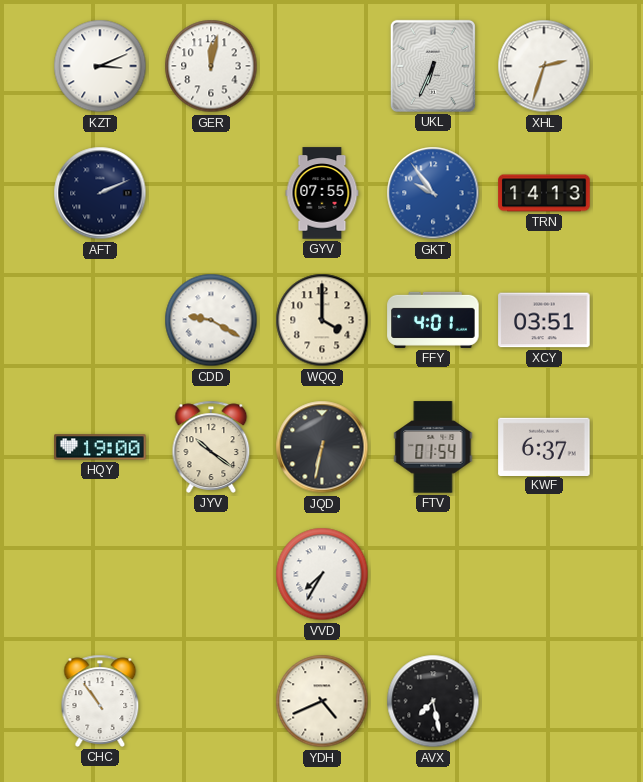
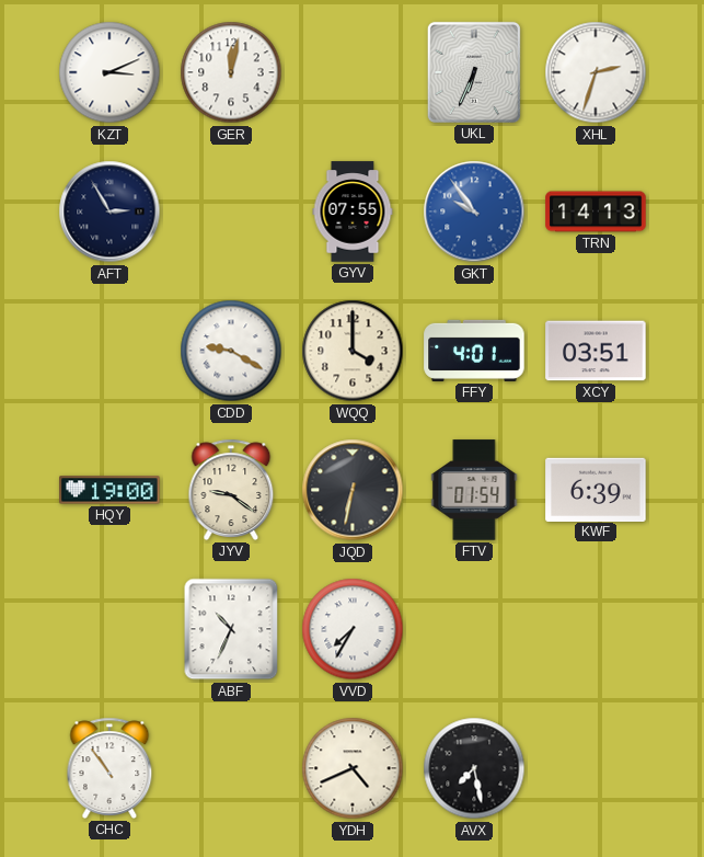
AFT: 2:11 -> 2:55
JYV: 10:21 -> 9:21
KWF: 6:37 -> 6:39
ABF: none -> 10:34
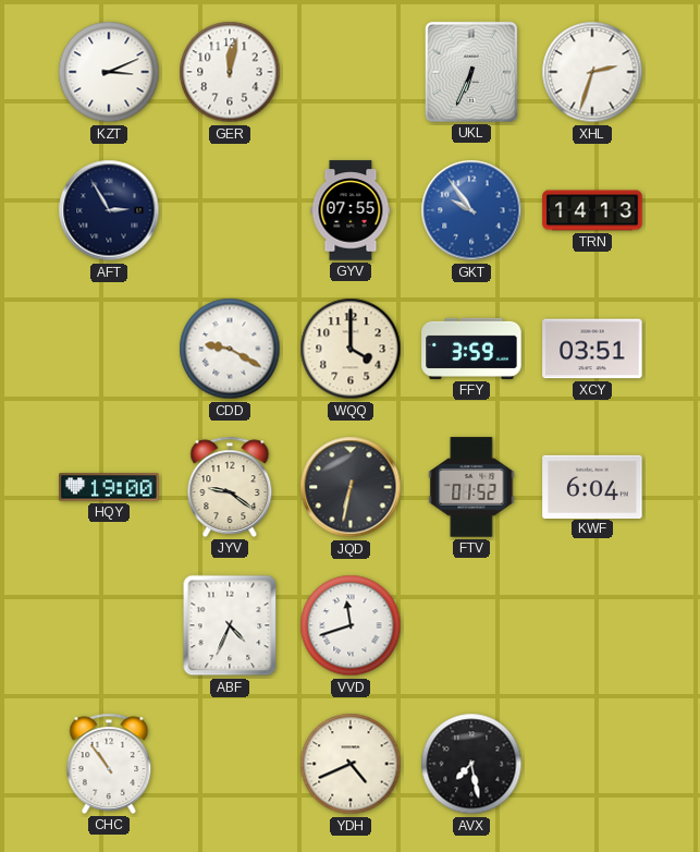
FFY: 4:01 -> 3:59
FTV: 01:54 -> 01:52
KWF: 6:39 -> 6:04
ABF: 10:34 -> 4:34
VVD: 7:35 -> 11:42
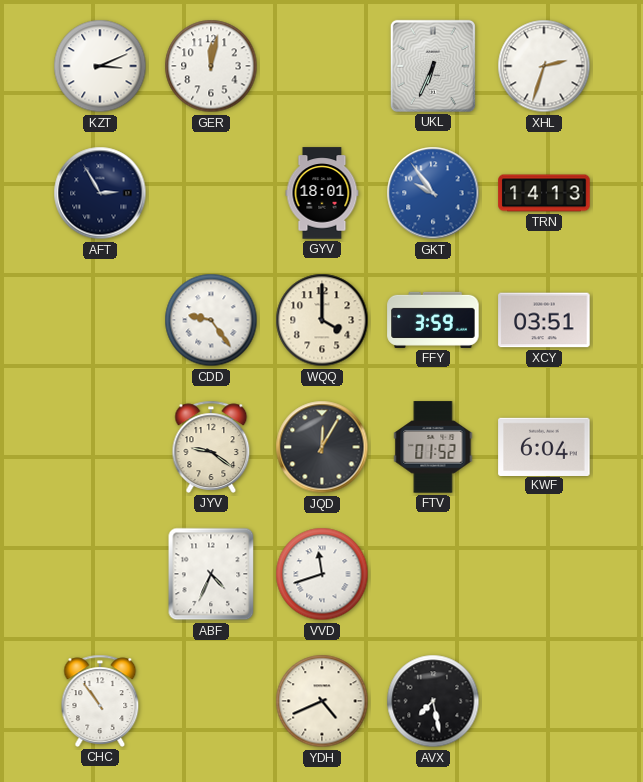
GYV: 07:55 -> 18:01
CDD: 9:20 -> 9:24
HQY: 19:00 -> none
JQD: 6:32 -> 12:05
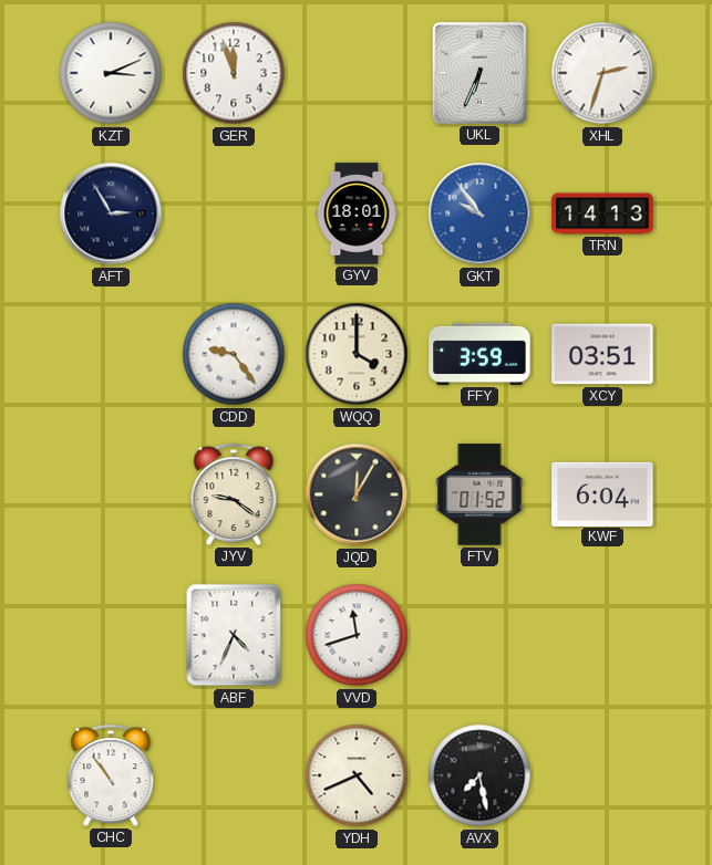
GER: 12:02 -> 11:57
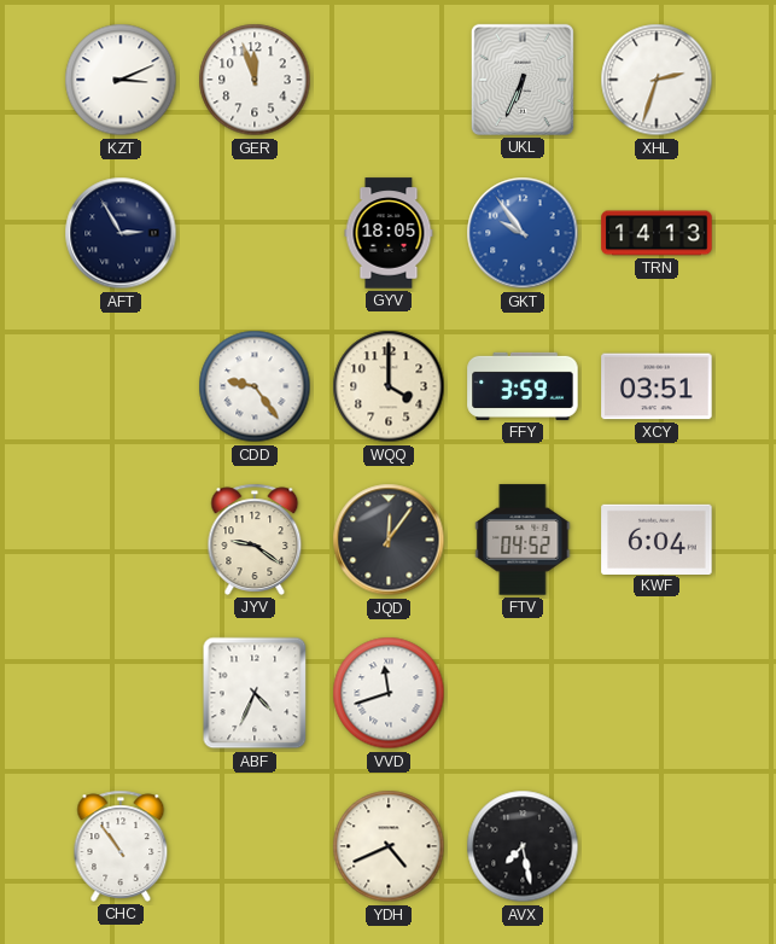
GYV: 18:01 -> 18:05
JQD: 12:05 -> 12:06
FTV: 01:52 -> 04:52
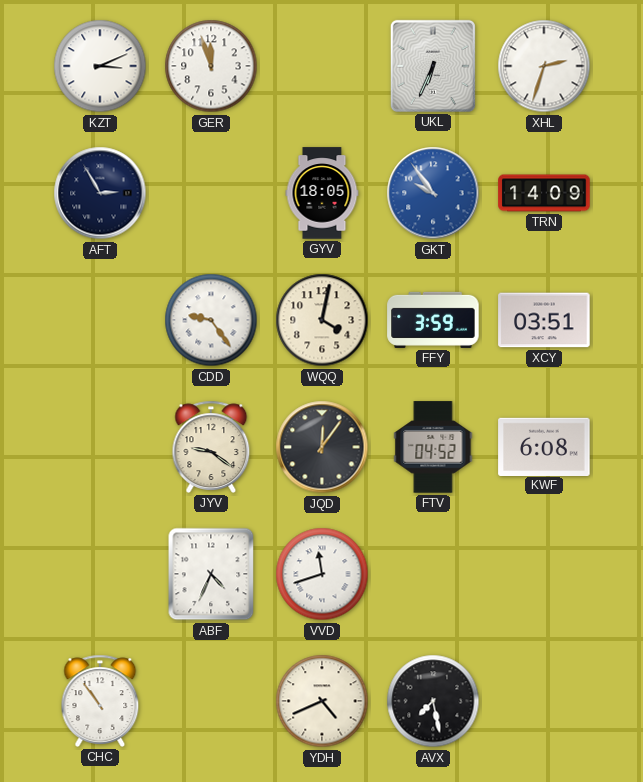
TRN: 14:13 -> 14:09
WQQ: 4:00 -> 4:02
KWF: 6:04 -> 6:08
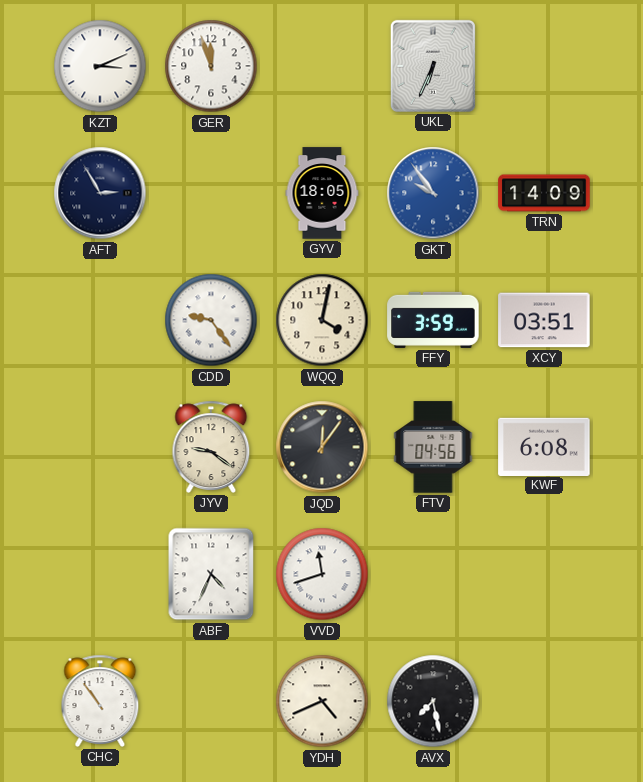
XHL: 2:33 -> none
FTV: 04:52 -> 04:56
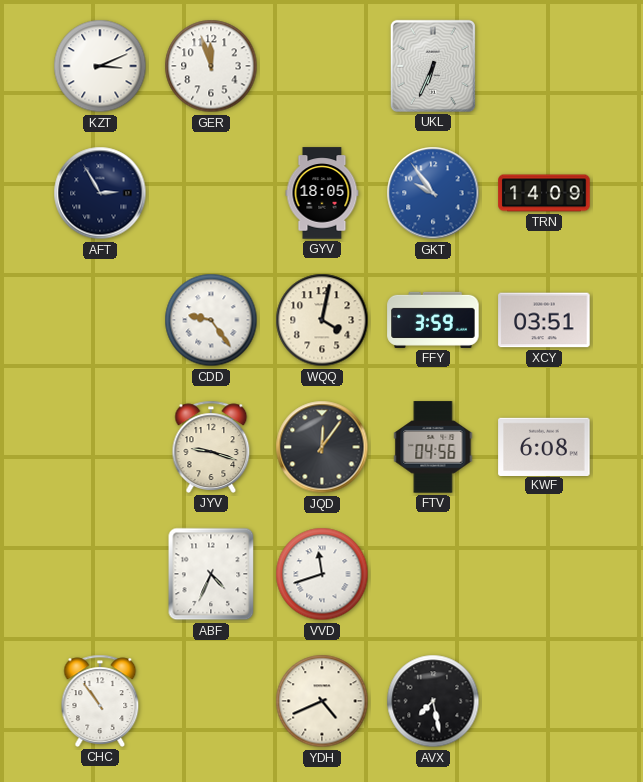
JYV: 9:21 -> 9:18
